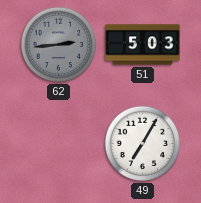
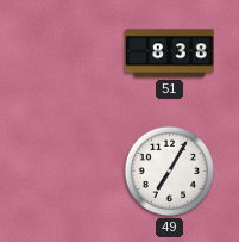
62: 2:44 -> none
51: 5:03 -> 8:38
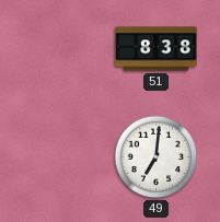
49: 7:05 -> 7:01
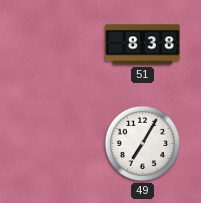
49: 7:01 -> 7:05
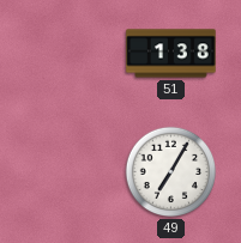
51: 8:38 -> 1:38
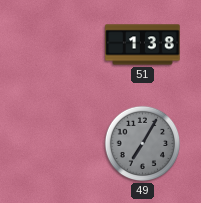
49 dial: white -> grey
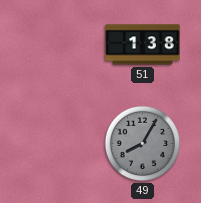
49: 7:05 -> 8:05
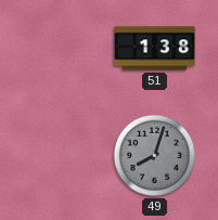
49: 8:05 -> 8:03
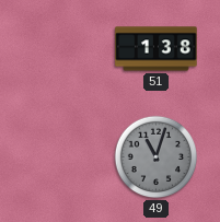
49: 8:03 -> 11:03
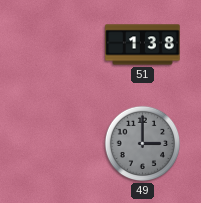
49: 11:03 -> 3:00
